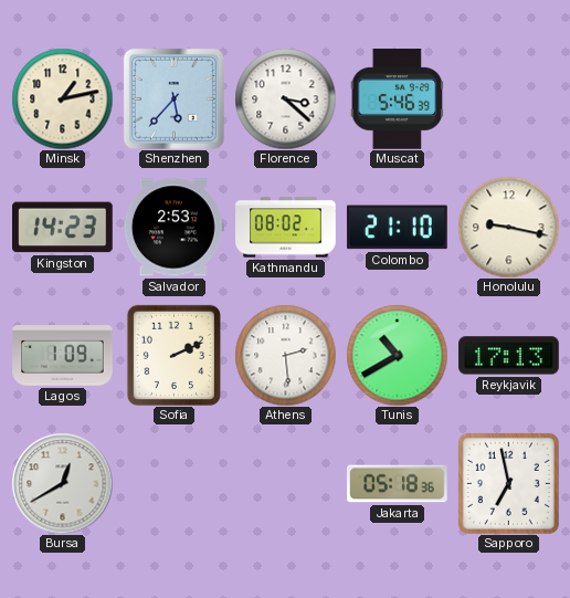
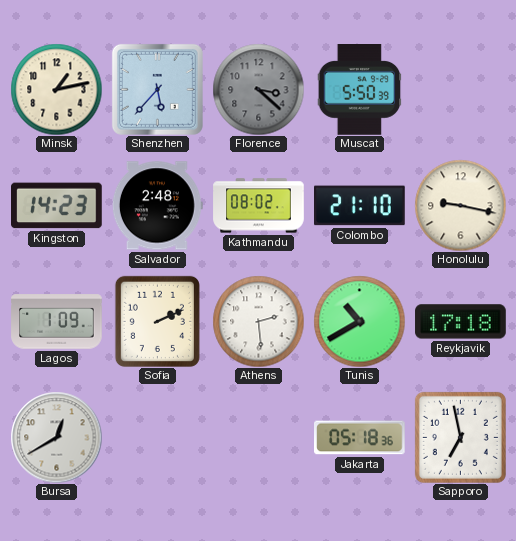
Florence dial: white -> grey
Muscat: 5:46 -> 5:50
Salvador: 2:53 -> 2:48
Reykjavik: 17:13 -> 17:18
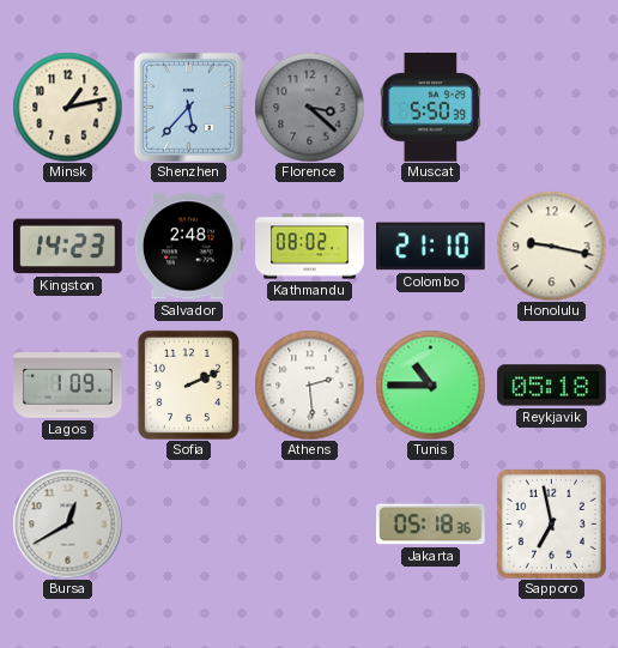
Tunis: 10:40 -> 10:45
Reykjavik: 17:18 -> 05:18
